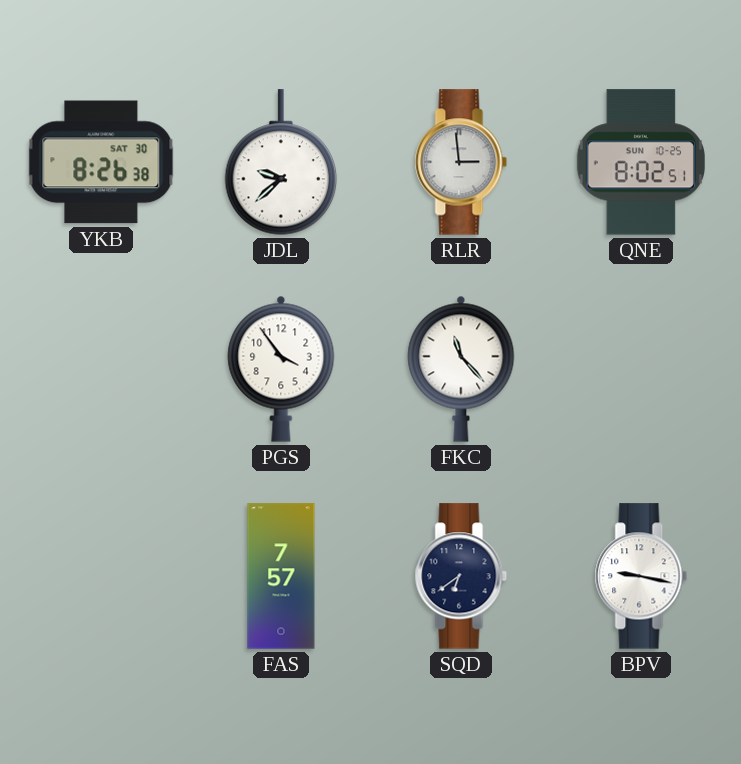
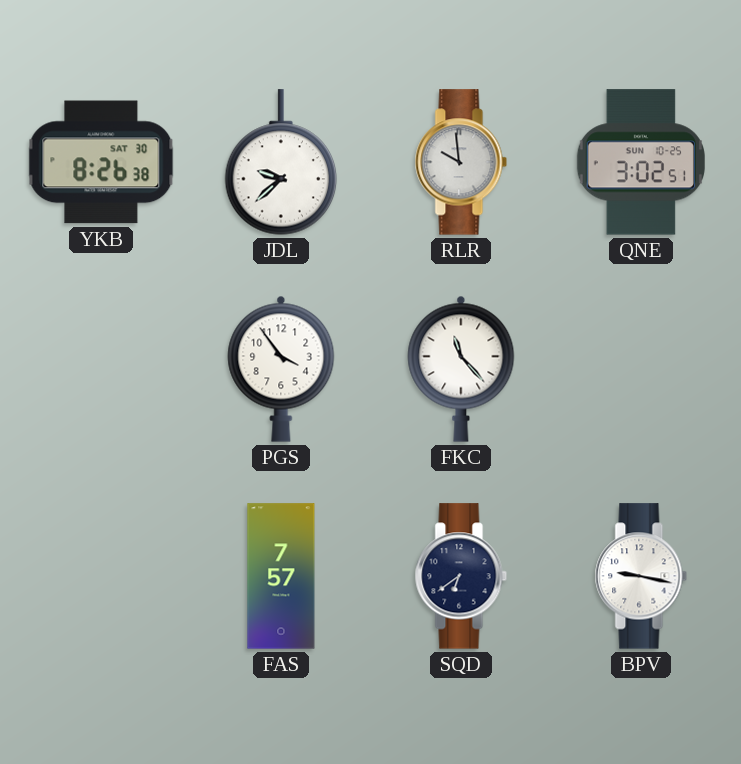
RLR: 2:59 -> 9:59
QNE: 8:02 -> 3:02
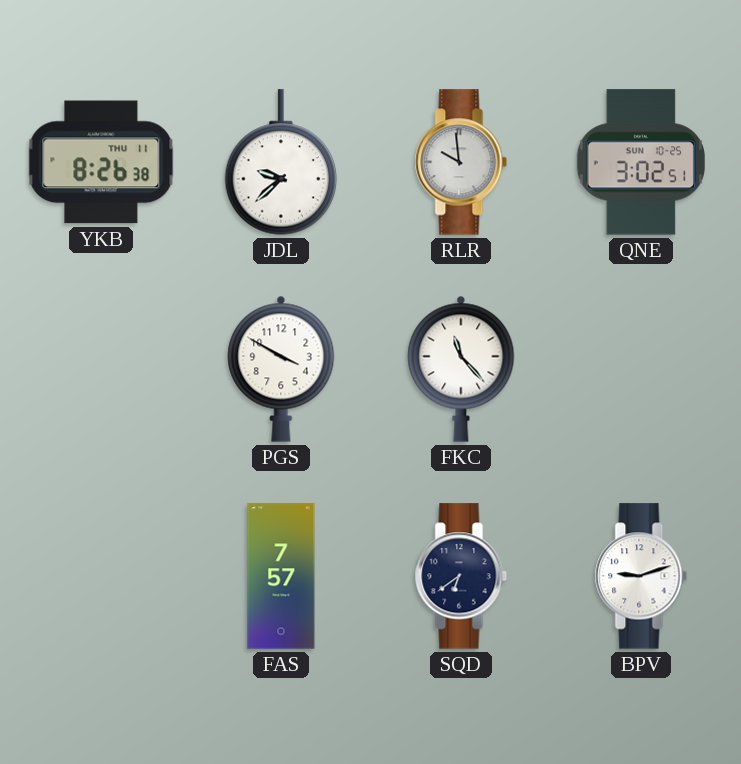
YKB date: SAT 30 -> THU 11
PGS: 3:54 -> 3:50
BPV: 9:17 -> 9:12
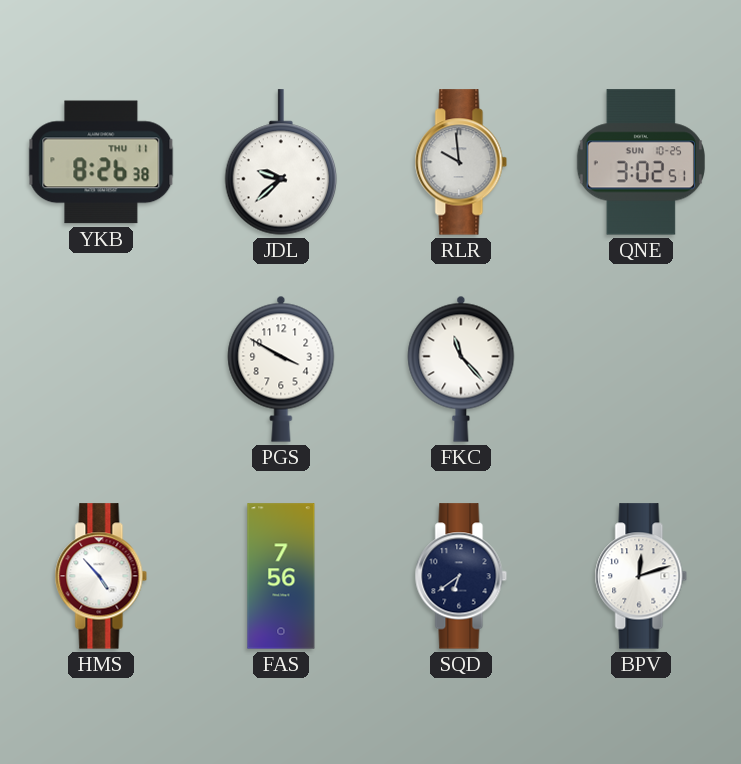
HMS: none -> 4:53
FAS: 7:57 -> 7:56
BPV: 9:12 -> 12:12
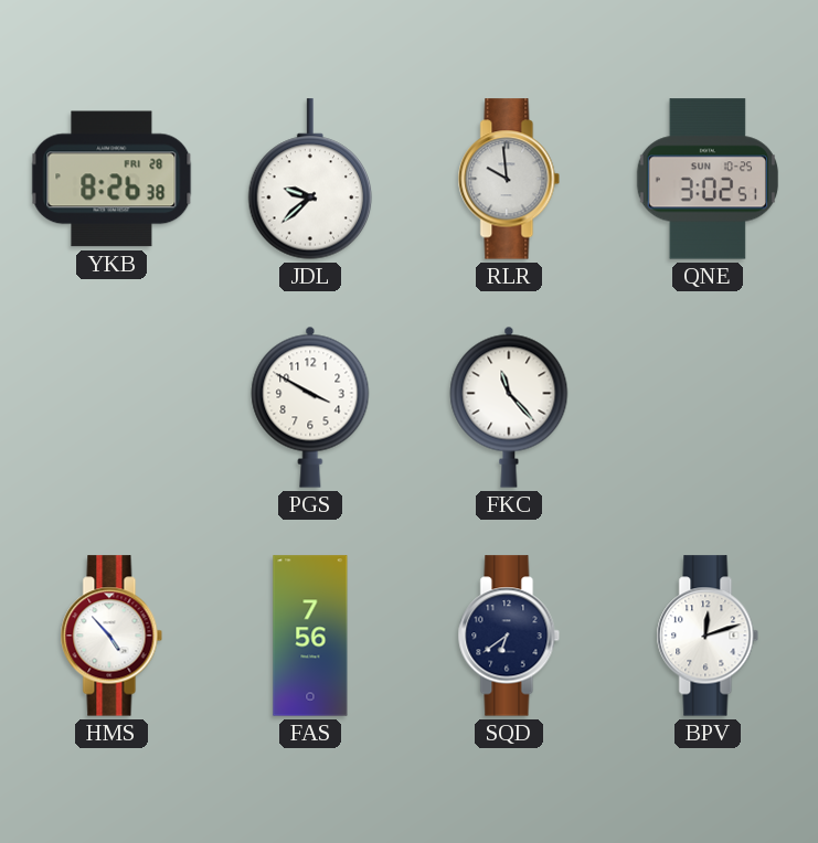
YKB date: THU 11 -> FRI 28
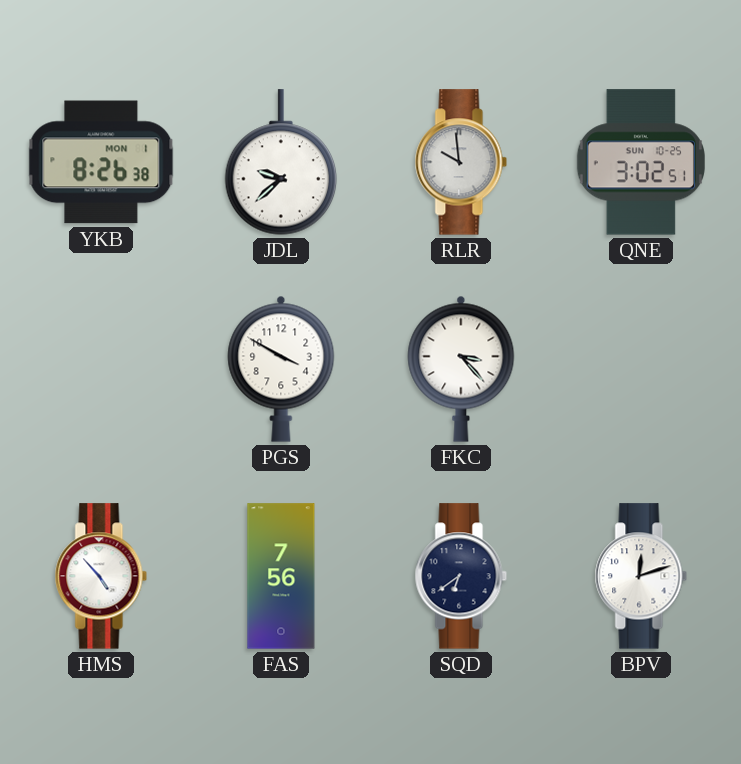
YKB date: FRI 28 -> MON 1
FKC: 11:23 -> 3:23
